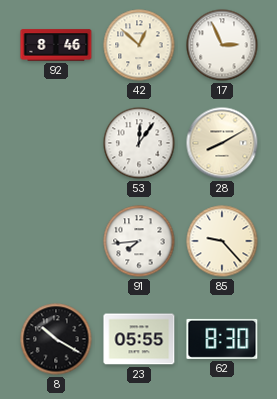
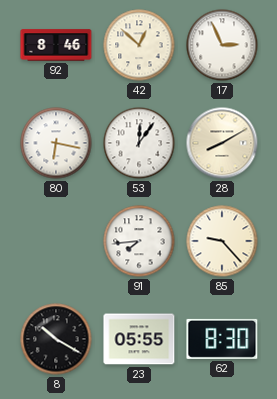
80: none -> 6:17
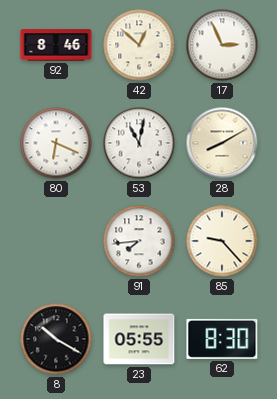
80: 6:17 -> 6:19
53: 12:06 -> 11:02
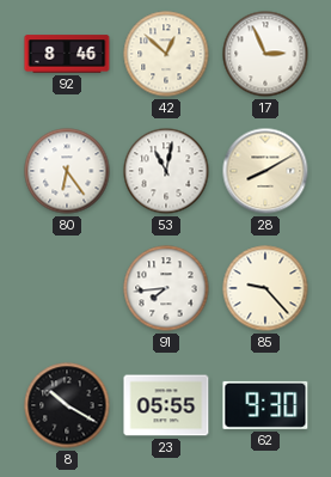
80: 6:19 -> 6:24
62: 8:30 -> 9:30
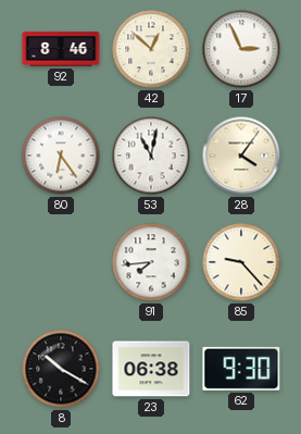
28: 8:10 -> 4:06
23: 05:55 -> 06:38
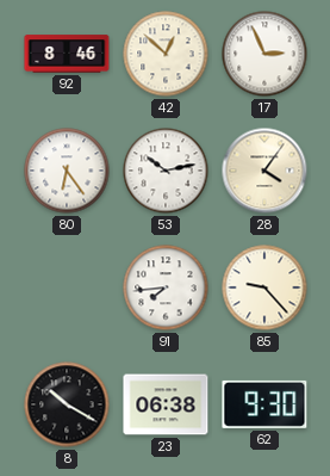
53: 11:02 -> 10:13
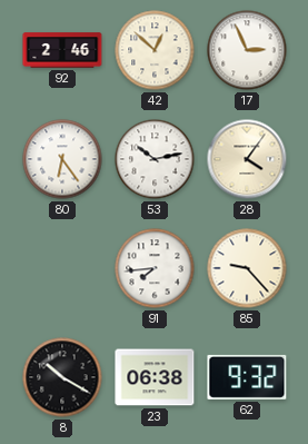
92: 8:46 -> 2:46
62: 9:30 -> 9:32
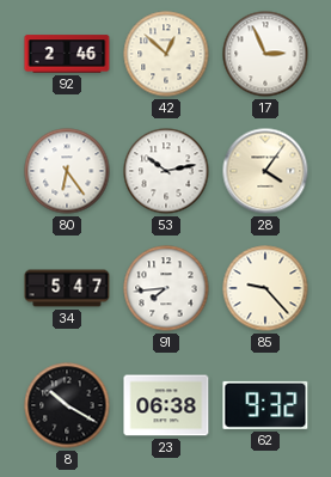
34: none -> 5:47
